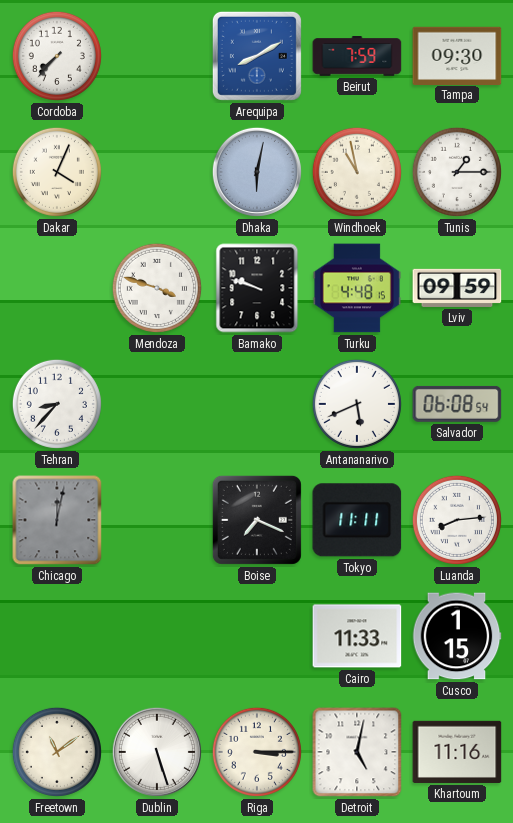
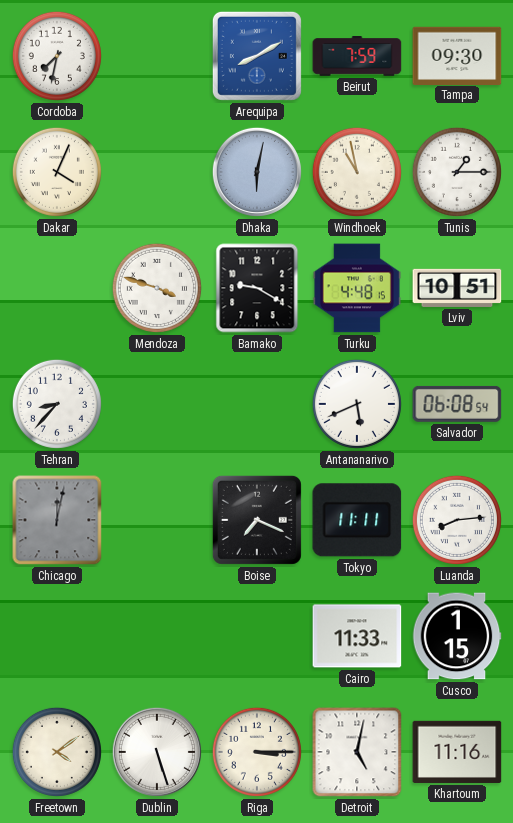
Cordoba: 7:37 -> 7:32
Bamako: 9:48 -> 9:20
Lviv: 09:59 -> 10:51
Freetown: 11:09 -> 4:09
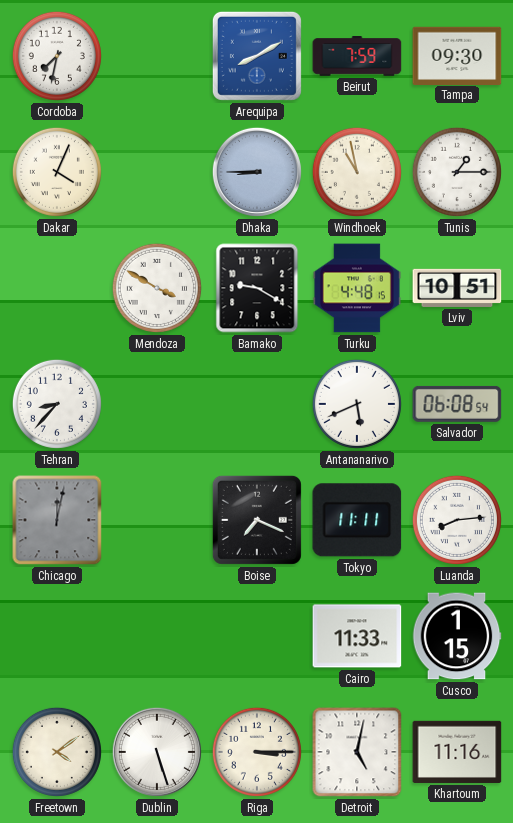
Dhaka: 6:02 -> 8:45
Mendoza: 3:48 -> 3:50
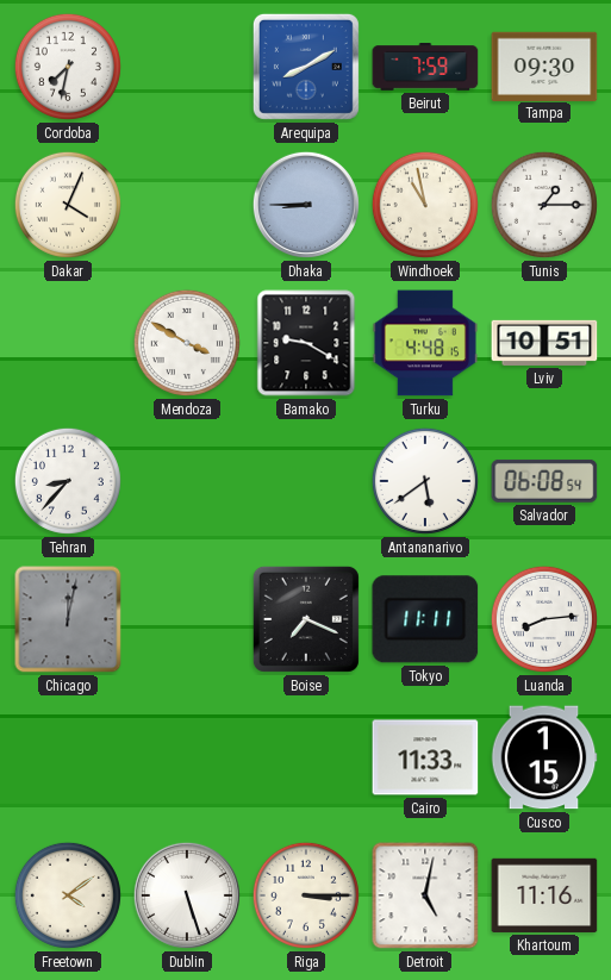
Antananarivo: 5:41 -> 5:39
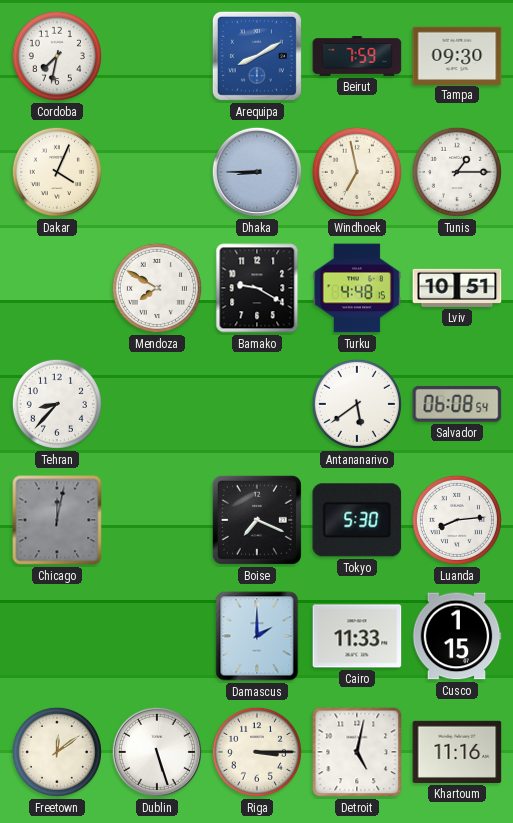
Windhoek: 10:58 -> 6:58
Mendoza: 3:50 -> 7:50
Tokyo: 11:11 -> 5:30
Damascus: none -> 2:00
Freetown: 4:09 -> 12:09
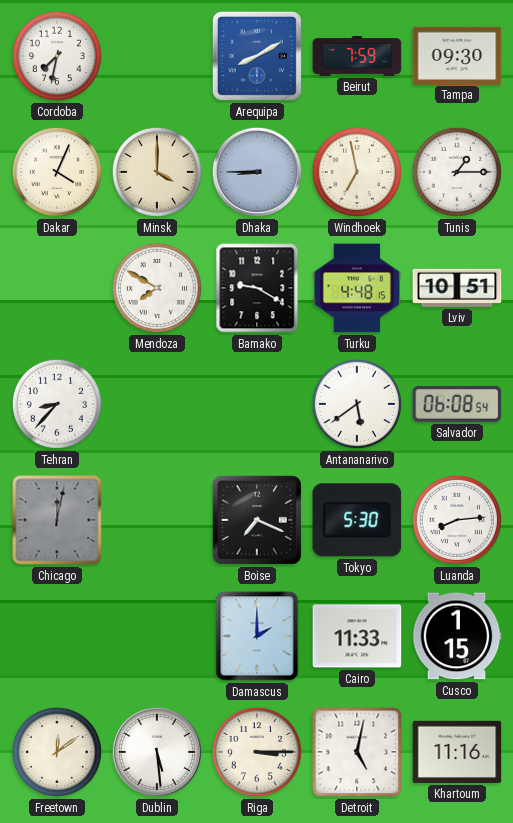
Minsk: none -> 4:00
Dublin: 5:27 -> 5:29
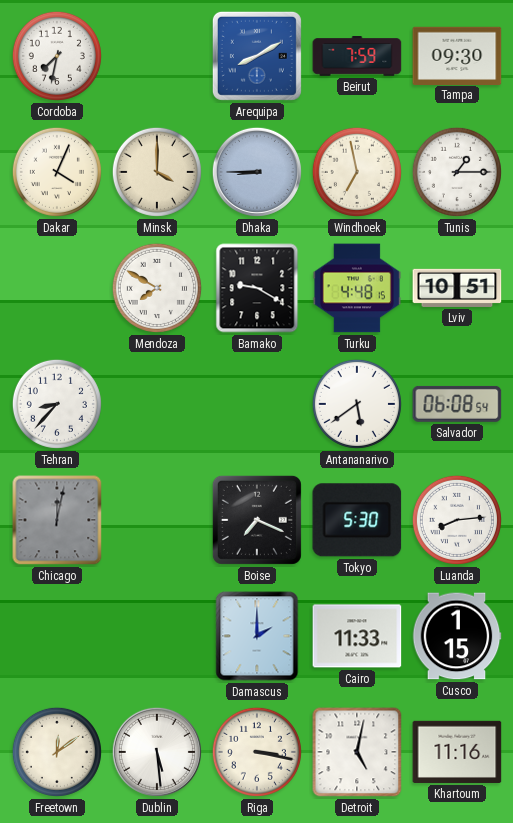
Riga: 3:15 -> 3:17
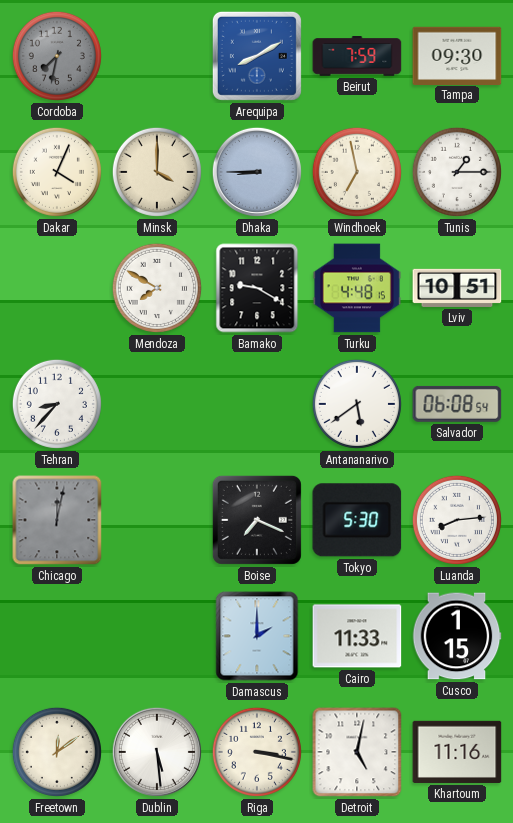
Cordoba dial: white -> grey
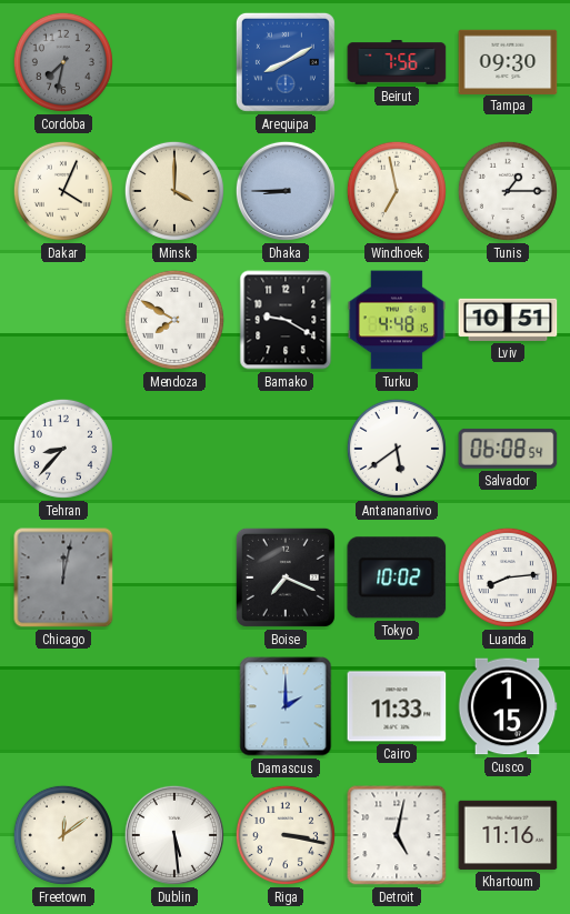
Beirut: 7:59 -> 7:56
Tokyo: 5:30 -> 10:02
